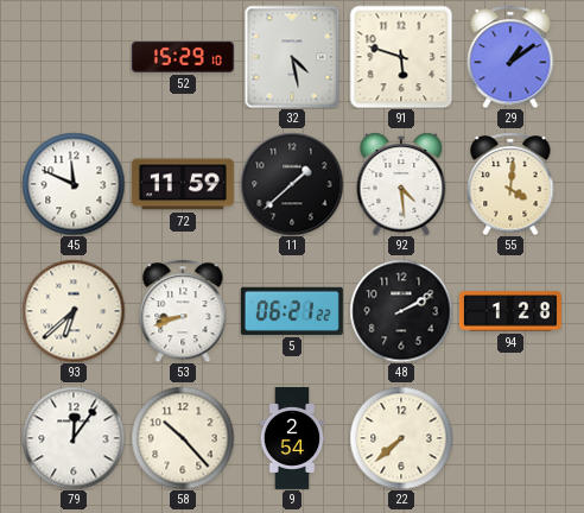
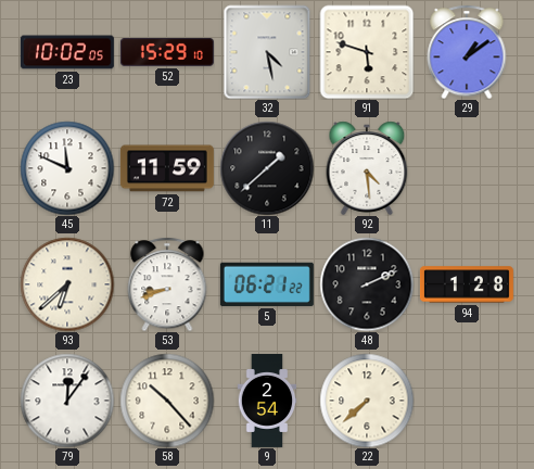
23: none -> 10:02
55: 4:01 -> none
48: 2:10 -> 2:11
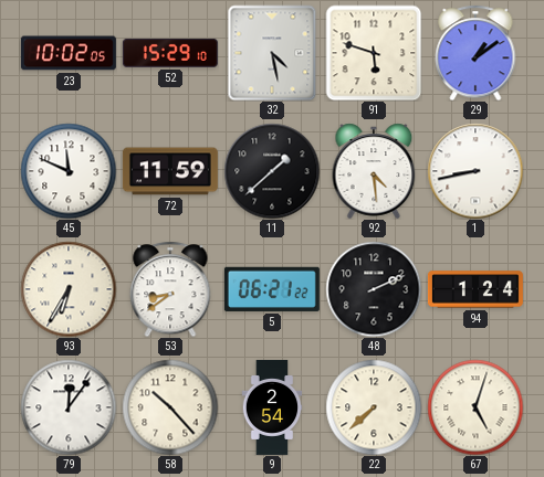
1: none -> 8:43
93: 6:38 -> 6:35
53: 8:42 -> 8:39
94: 1:28 -> 1:24
67: none -> 5:03
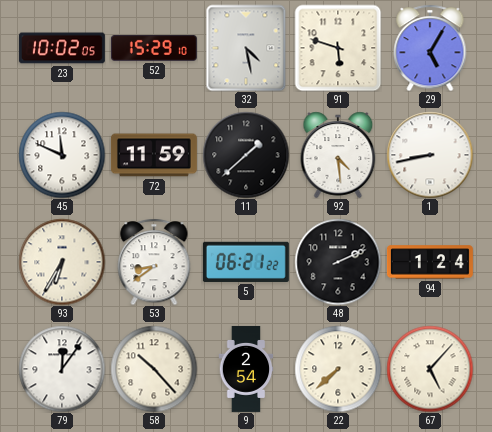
29: 1:09 -> 5:05
67: 5:03 -> 5:07
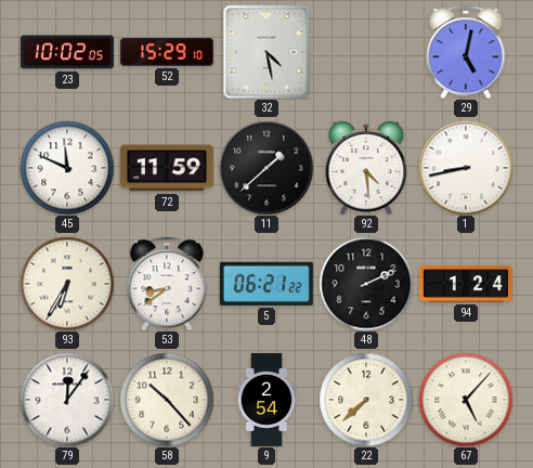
91: 5:48 -> none
29: 5:05 -> 5:02
